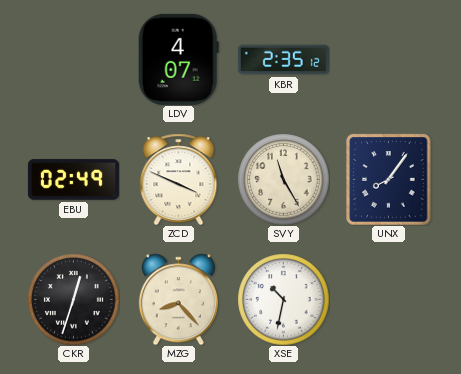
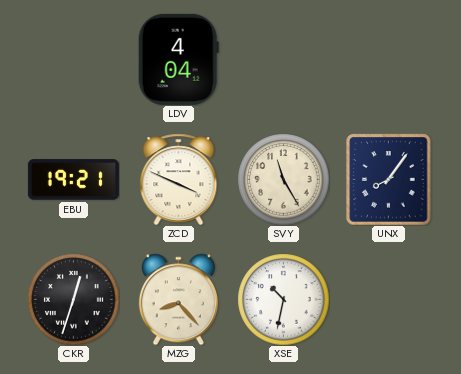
LDV: 4:07 -> 4:04
KBR: 2:35 -> none
EBU: 02:49 -> 19:21
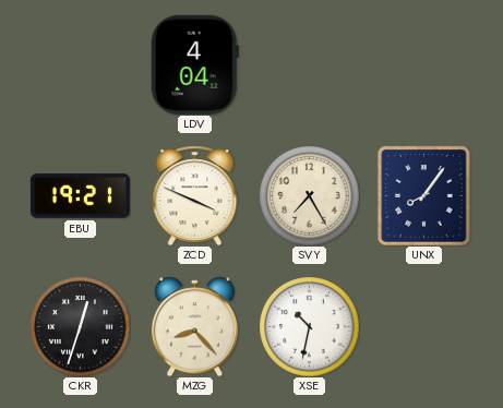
SVY: 11:25 -> 7:25
